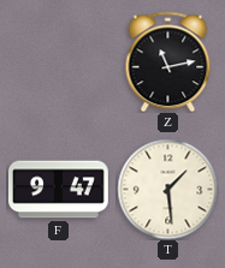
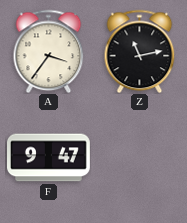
A: none -> 3:36
T: 1:29 -> none
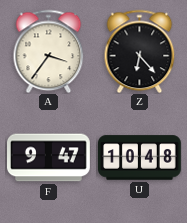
Z: 11:13 -> 6:23
U: none -> 10:48
